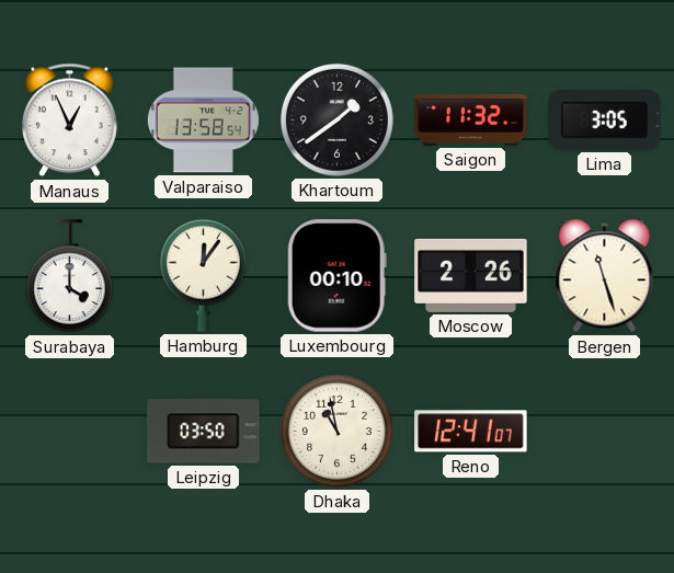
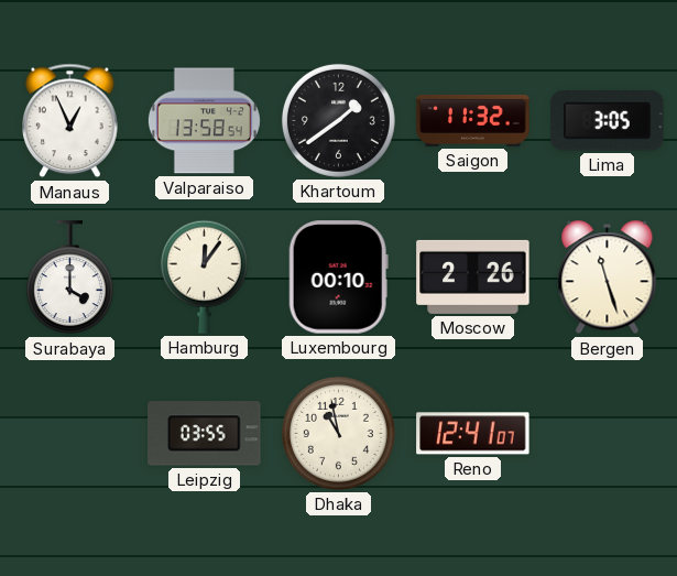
Leipzig: 03:50 -> 03:55
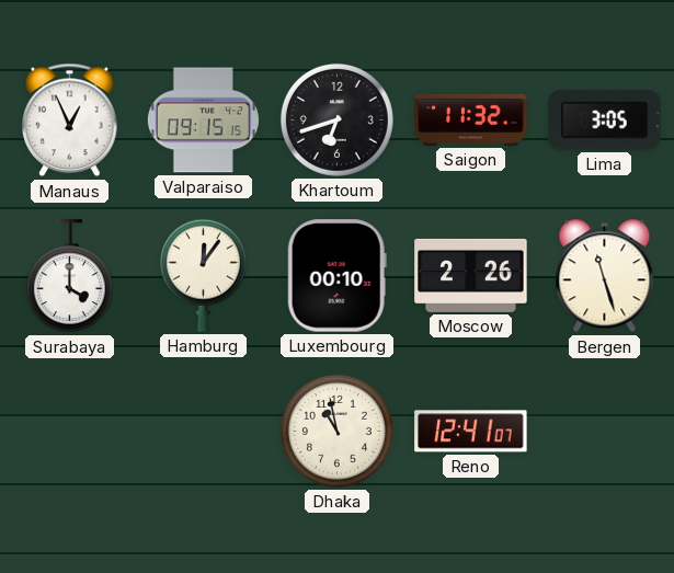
Valparaiso: 13:58 -> 09:15
Khartoum: 1:39 -> 6:42
Leipzig: 03:55 -> none
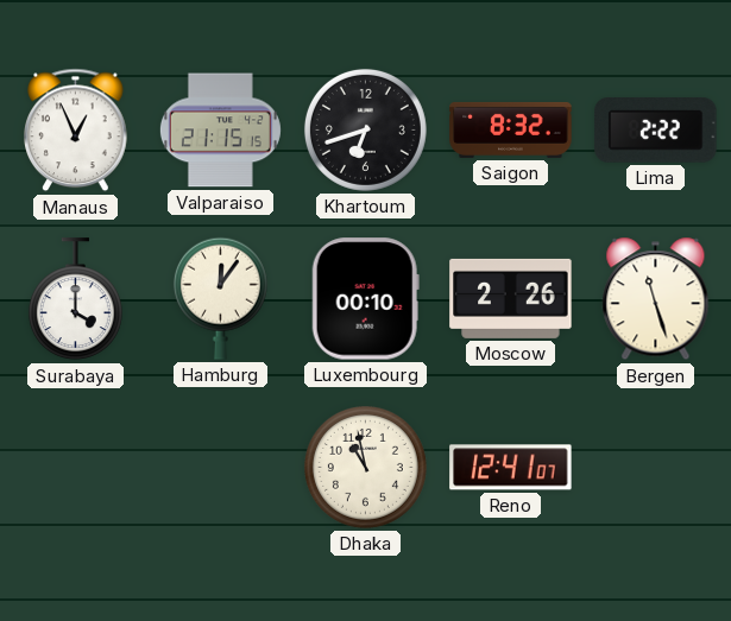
Valparaiso: 09:15 -> 21:15
Saigon: 11:32 -> 8:32
Lima: 3:05 -> 2:22
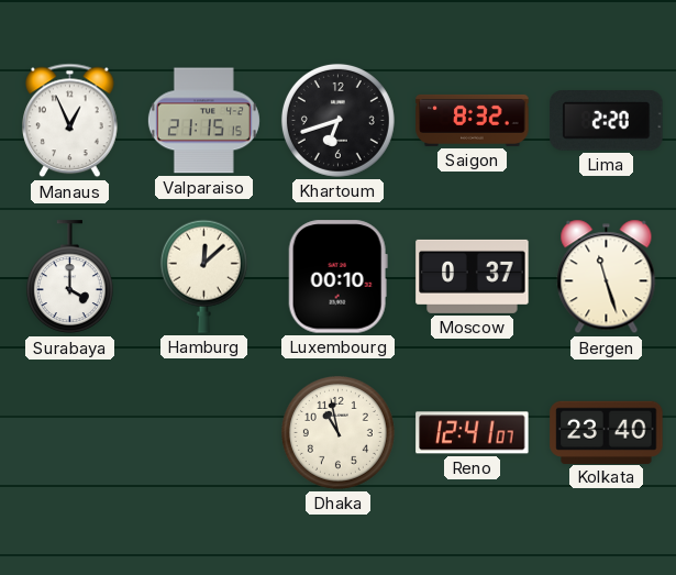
Lima: 2:22 -> 2:20
Hamburg: 12:06 -> 12:08
Moscow: 2:26 -> 0:37
Kolkata: none -> 23:40
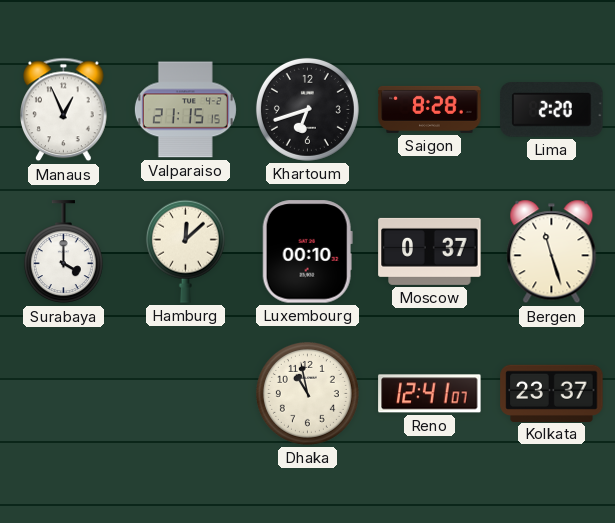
Saigon: 8:32 -> 8:28
Kolkata: 23:40 -> 23:37
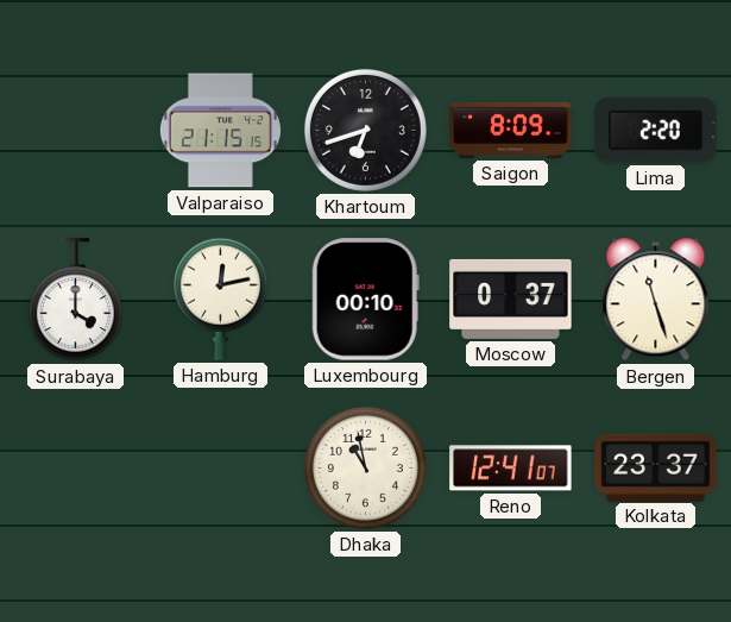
Manaus: 12:56 -> none
Saigon: 8:28 -> 8:09
Hamburg: 12:08 -> 12:13
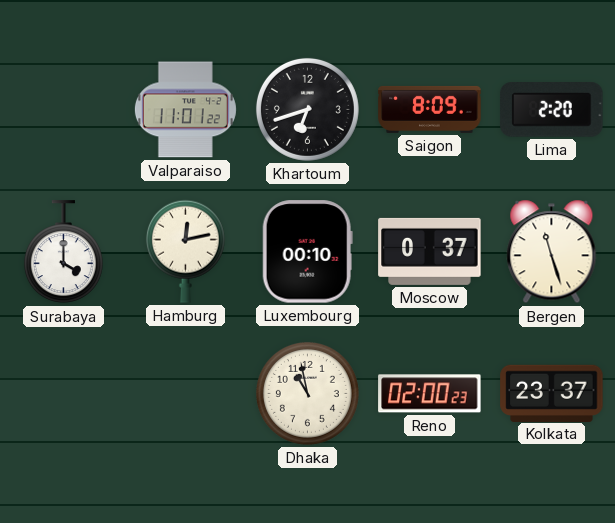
Valparaiso: 21:15 -> 11:01
Reno: 12:41 -> 02:00
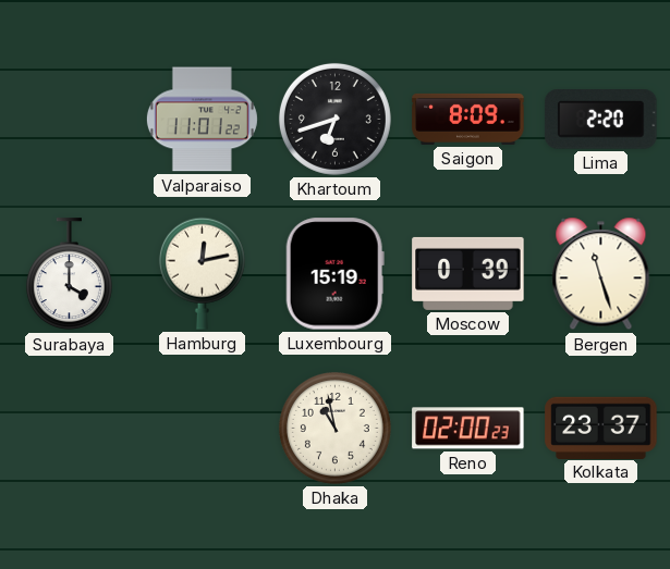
Luxembourg: 00:10 -> 15:19
Moscow: 0:37 -> 0:39
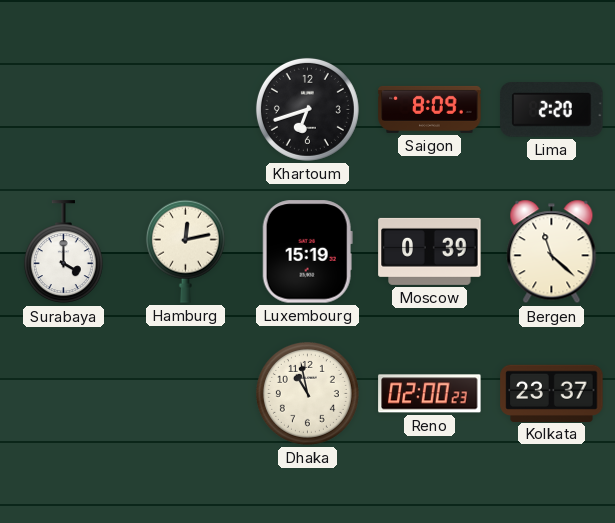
Valparaiso: 11:01 -> none
Bergen: 11:27 -> 11:22
